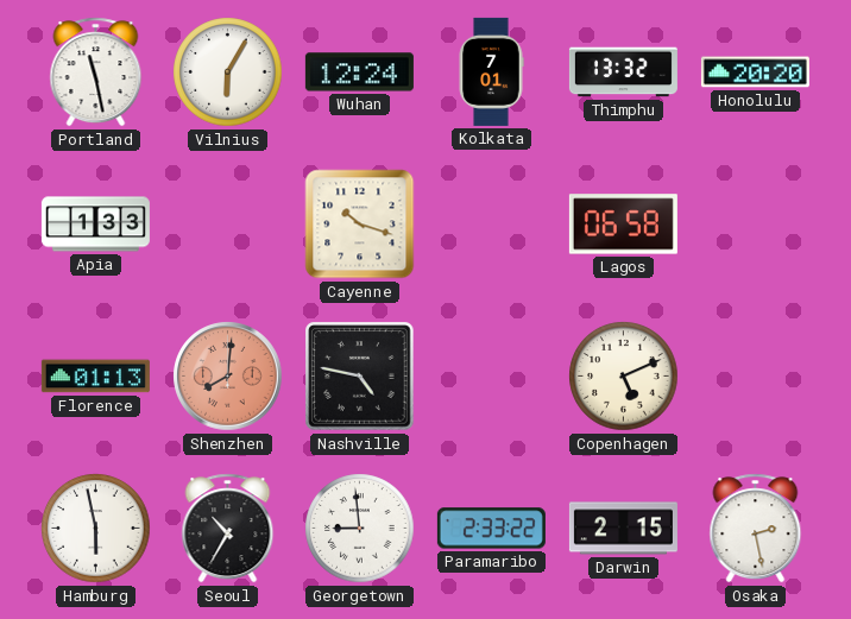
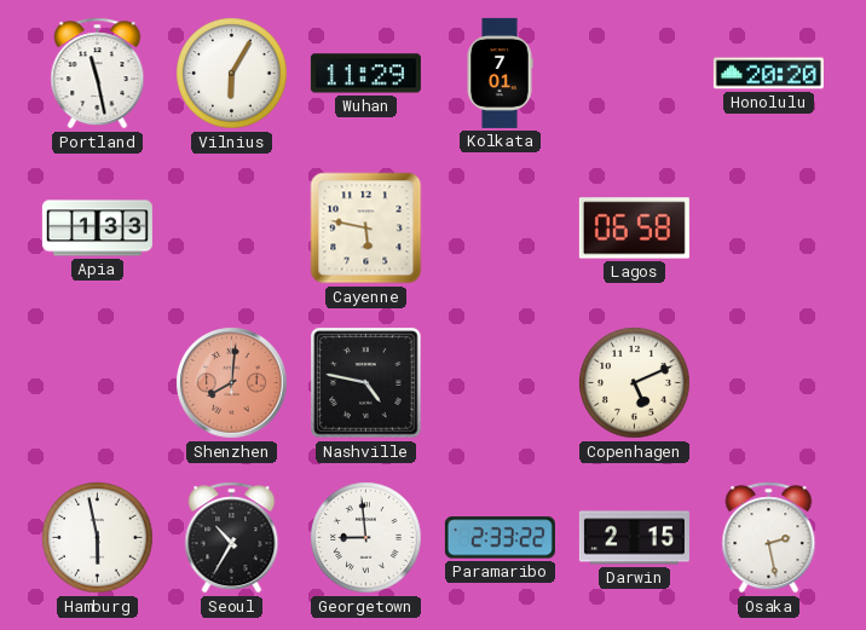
Wuhan: 12:24 -> 11:29
Thimphu: 13:32 -> none
Cayenne: 10:18 -> 5:47
Florence: 01:13 -> none
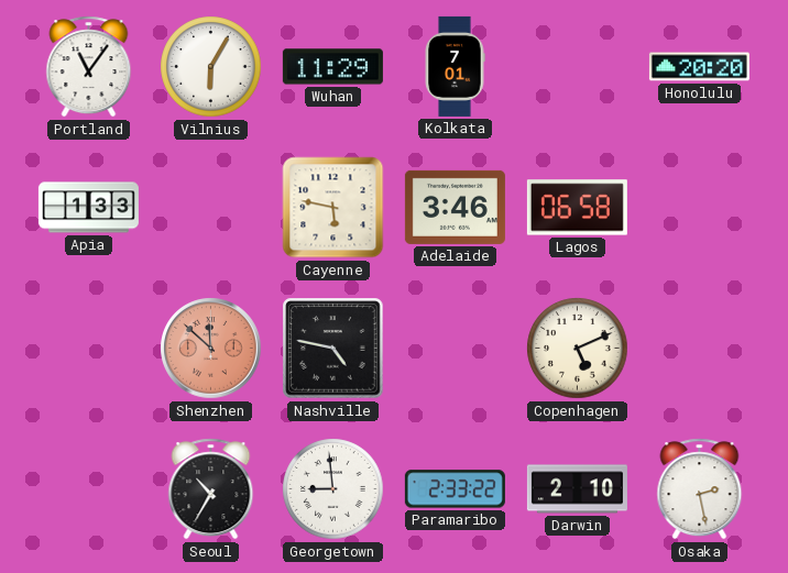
Portland: 11:28 -> 11:06
Adelaide: none -> 3:46
Shenzhen: 8:01 -> 11:52
Hamburg: 5:58 -> none
Darwin: 2:15 -> 2:10
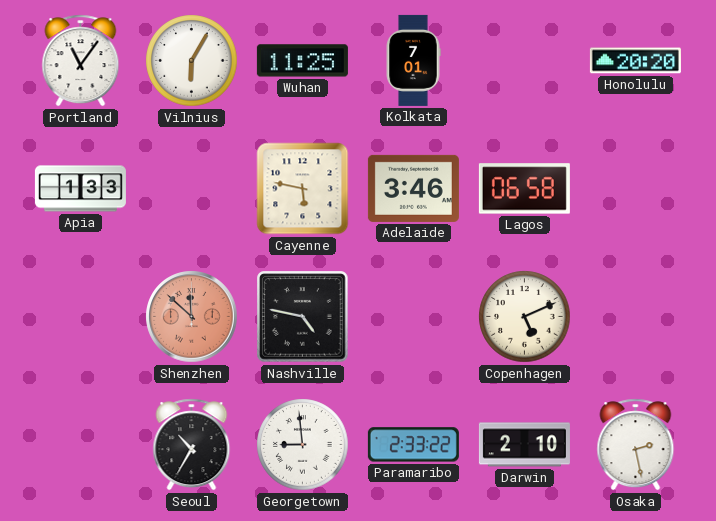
Wuhan: 11:29 -> 11:25
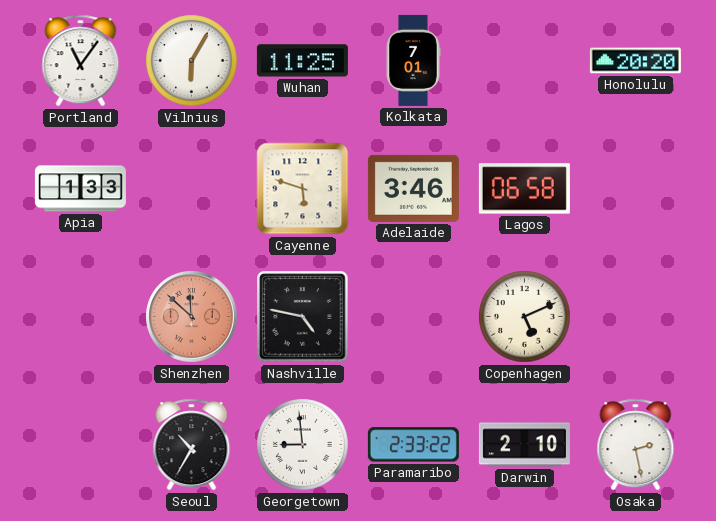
Cayenne: 5:47 -> 5:48
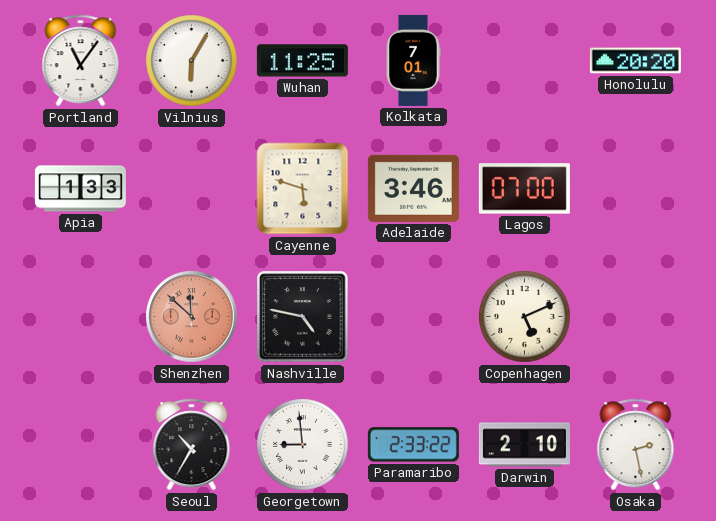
Lagos: 06:58 -> 07:00
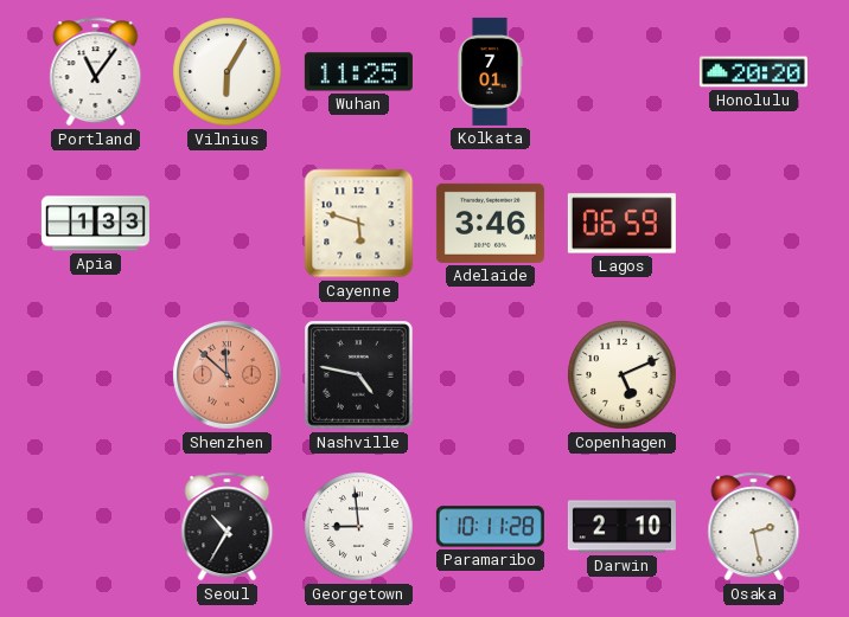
Lagos: 07:00 -> 06:59
Paramaribo: 2:33 -> 10:11
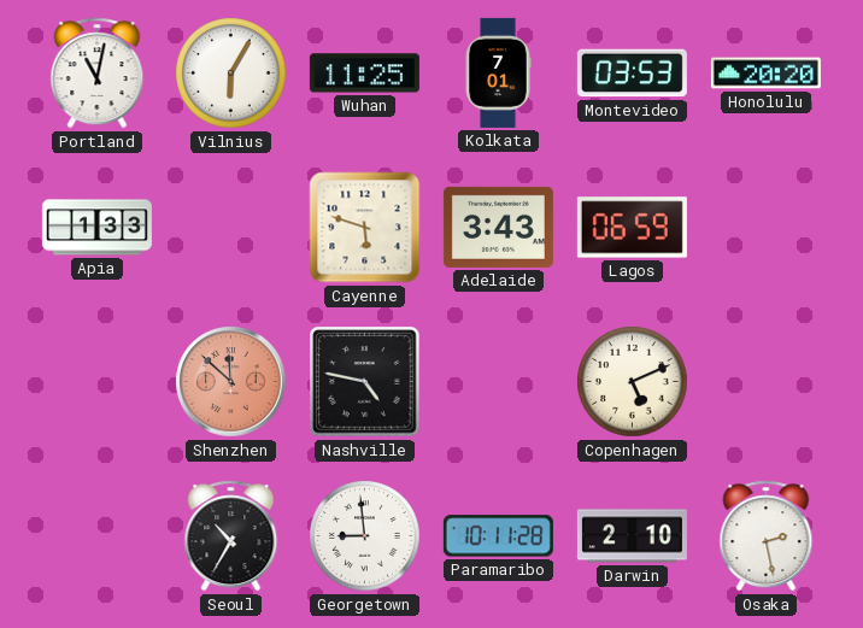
Portland: 11:06 -> 11:02
Montevideo: none -> 03:53
Adelaide: 3:46 -> 3:43
